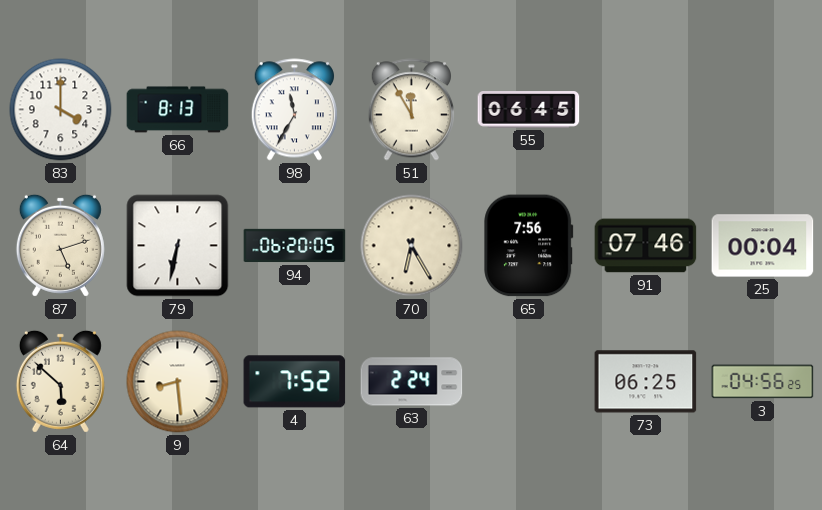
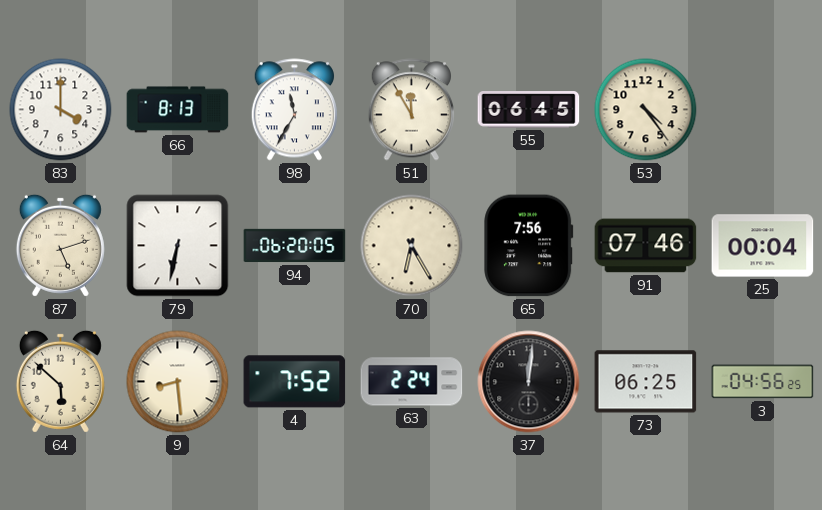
53: none -> 4:24
37: none -> 12:01
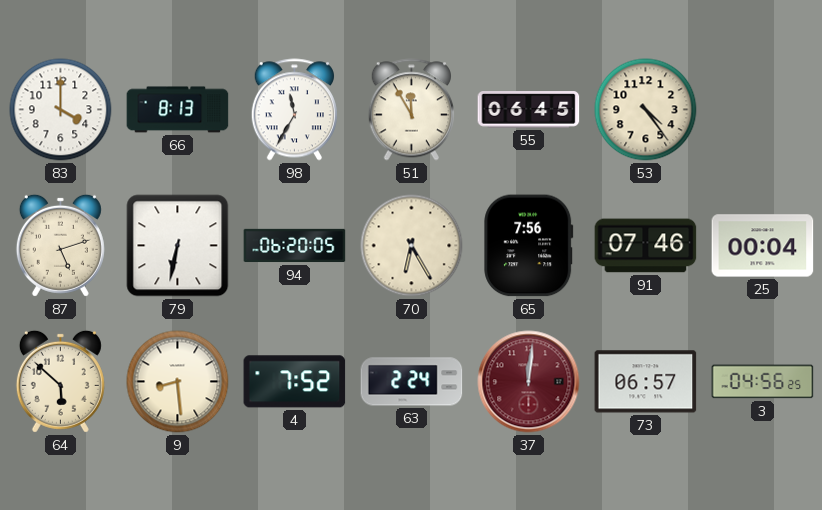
37 dial: black -> burgundy
73: 06:25 -> 06:57
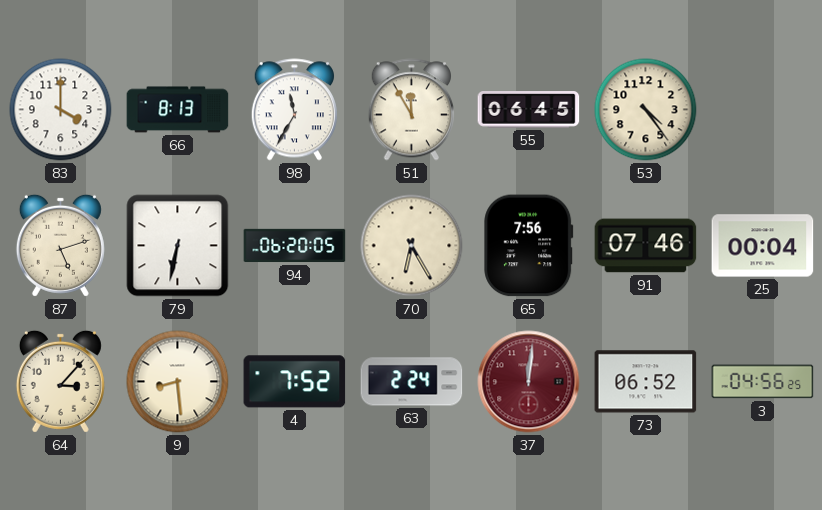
64: 5:52 -> 3:07
73: 06:57 -> 06:52
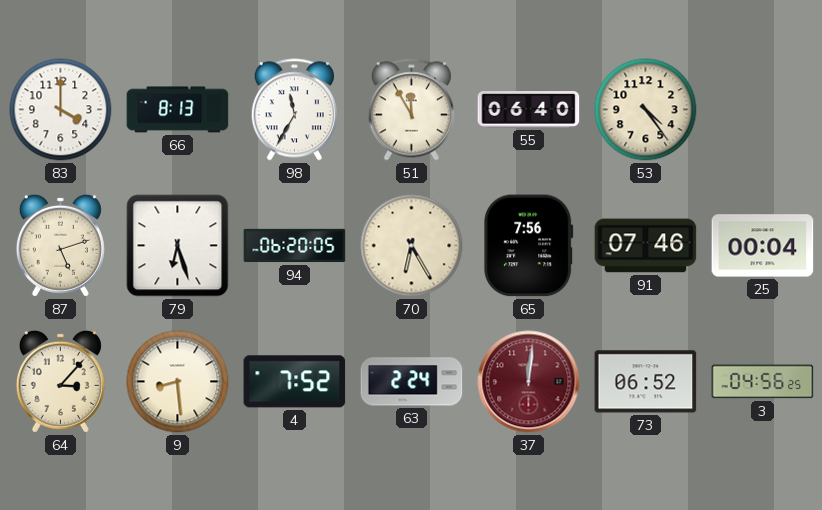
55: 06:45 -> 06:40
79: 6:32 -> 6:27
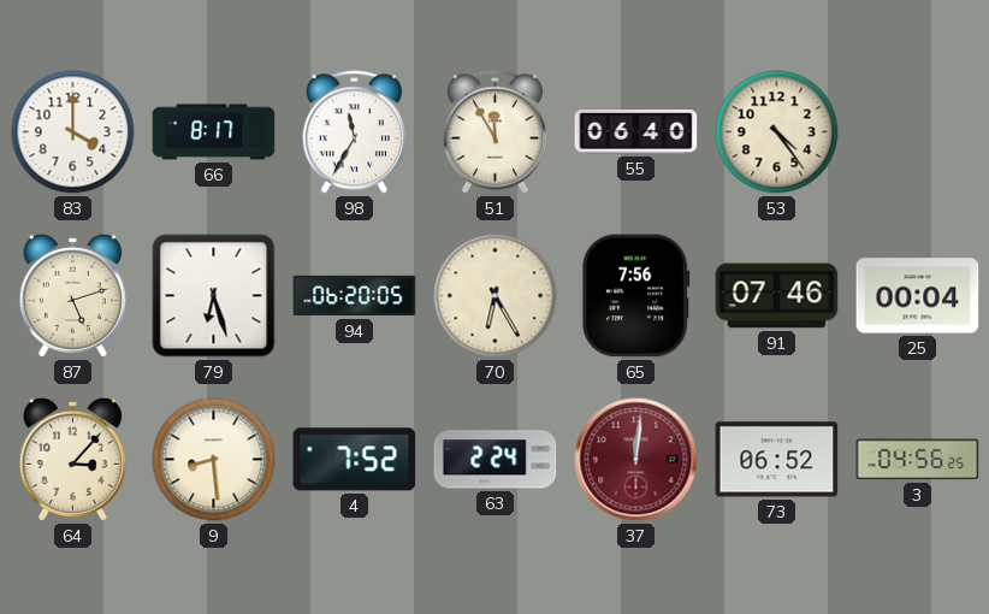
66: 8:13 -> 8:17
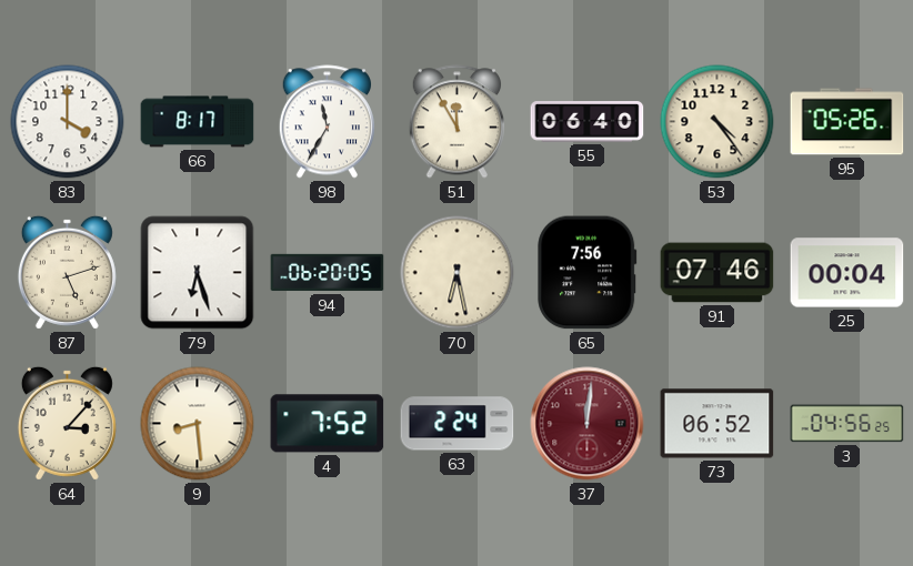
95: none -> 05:26
70: 6:25 -> 6:28
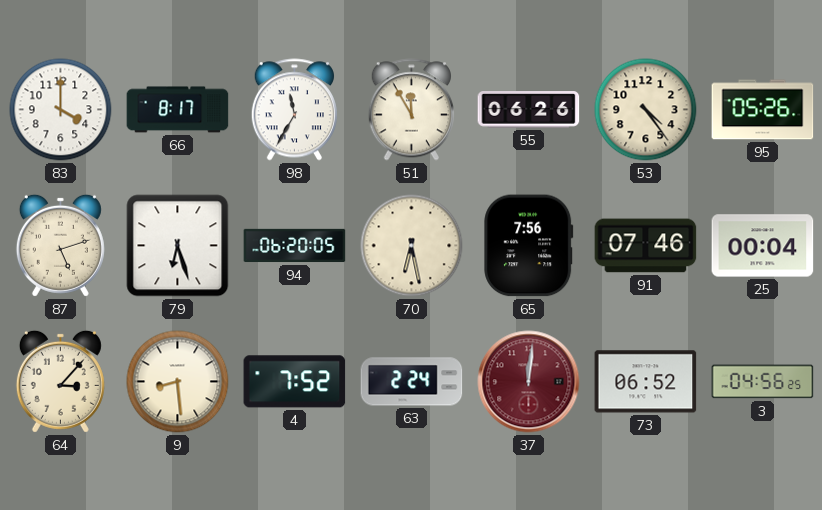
55: 06:40 -> 06:26
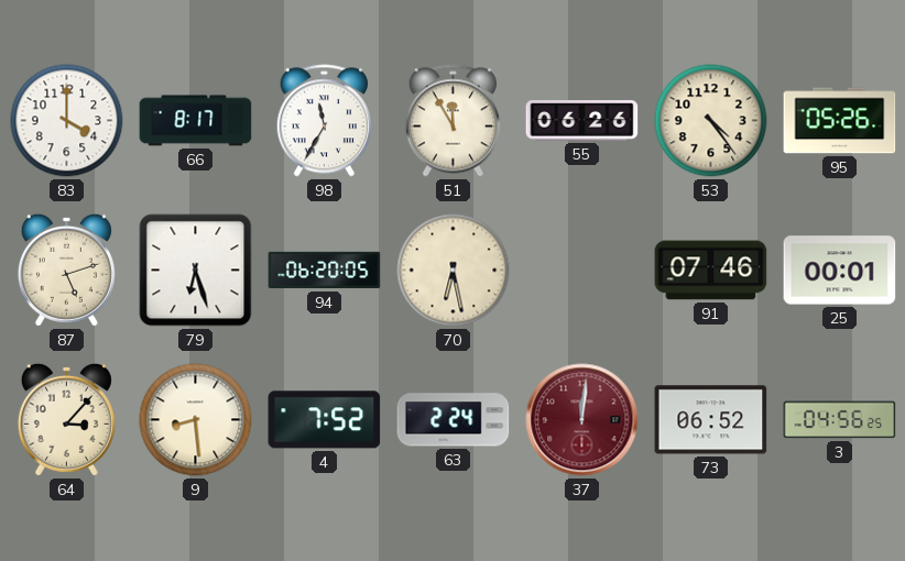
65: 7:56 -> none
25: 00:04 -> 00:01
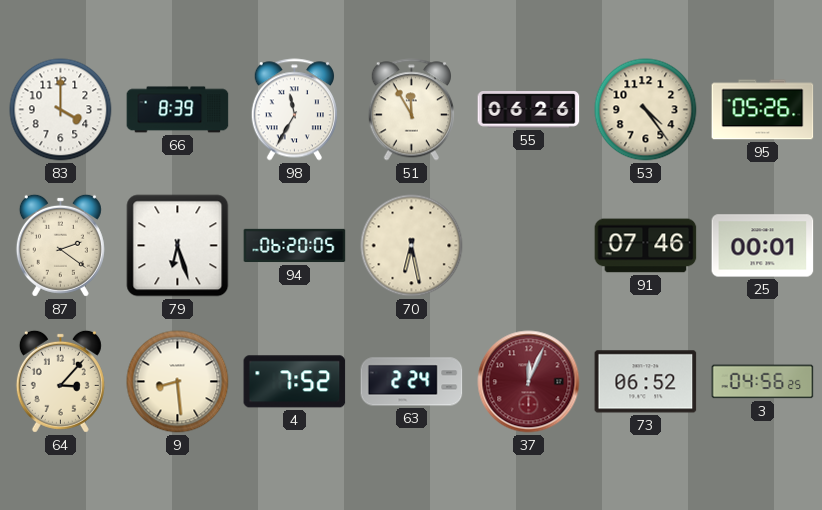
66: 8:17 -> 8:39
87: 5:12 -> 2:21
37: 12:01 -> 12:04
